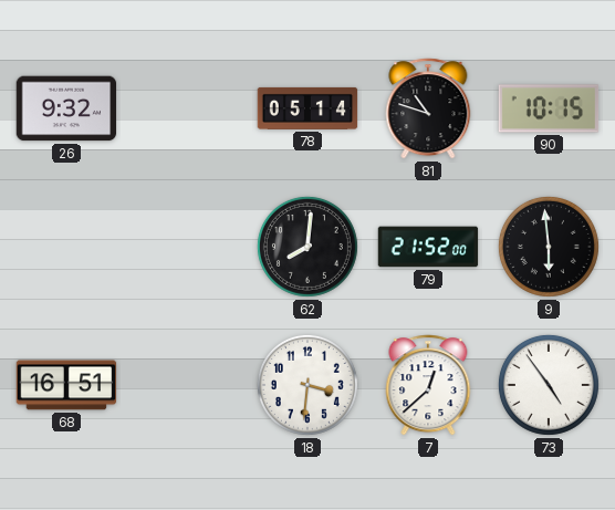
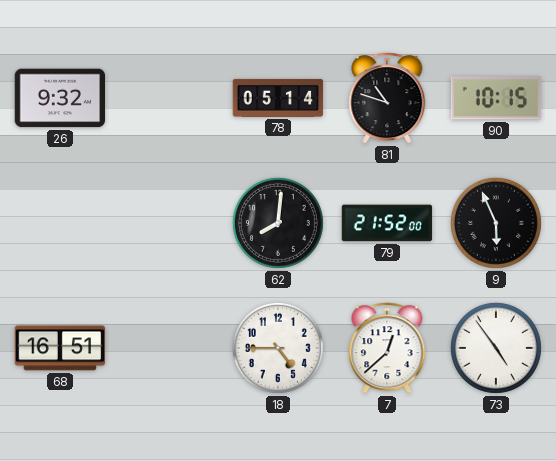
9: 5:59 -> 5:56
18: 3:31 -> 4:45
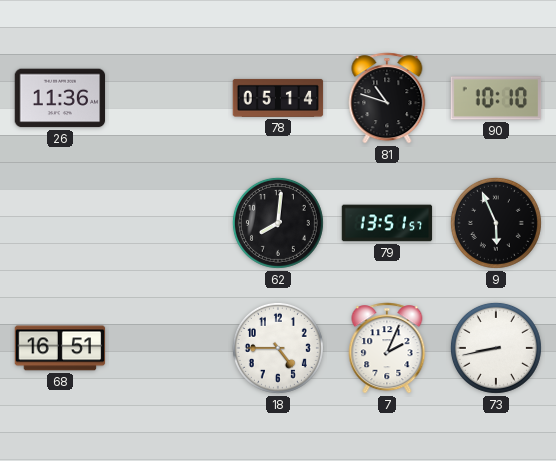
26: 9:32 -> 11:36
90: 10:15 -> 10:10
79: 21:52 -> 13:51
7: 12:38 -> 2:04
73: 4:54 -> 8:43
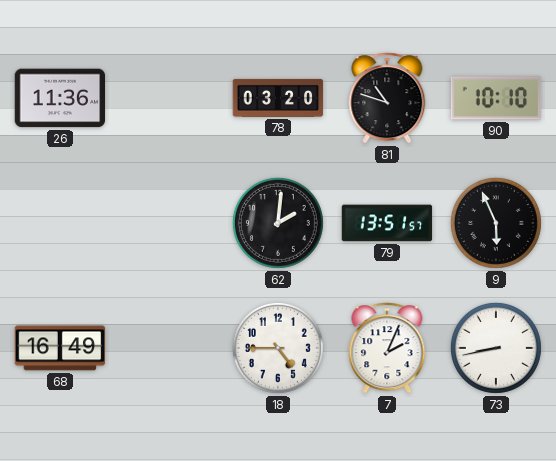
78: 05:14 -> 03:20
62: 8:01 -> 2:01
68: 16:51 -> 16:49
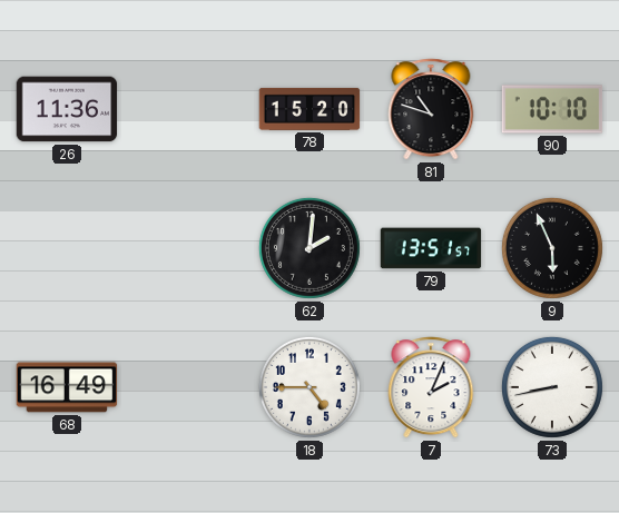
78: 03:20 -> 15:20
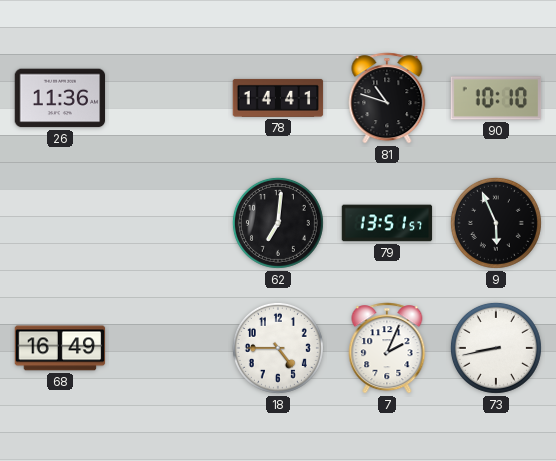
78: 15:20 -> 14:41
62: 2:01 -> 7:01
